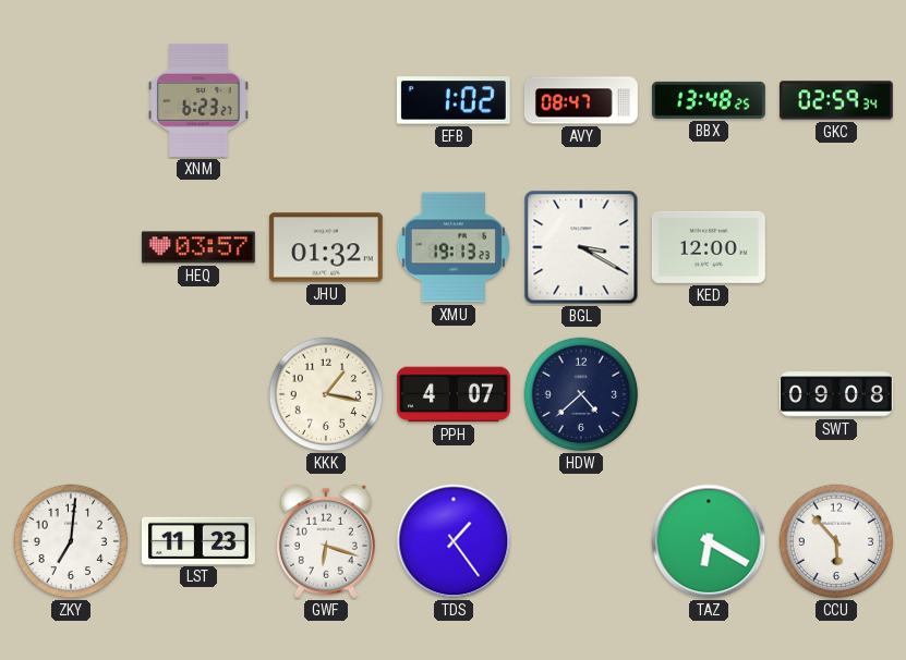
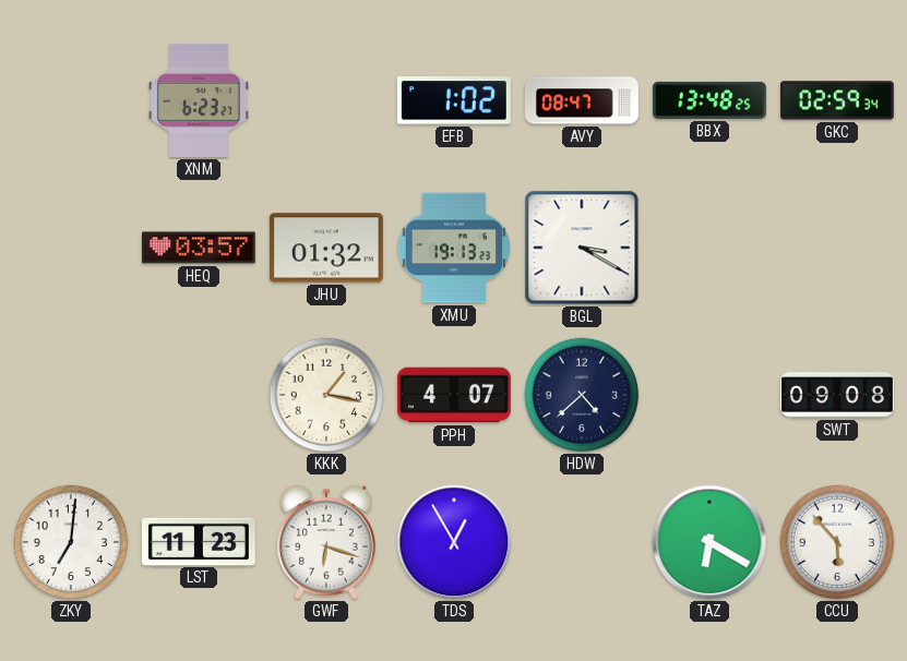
KED: 12:00 -> none
TDS: 1:24 -> 12:55
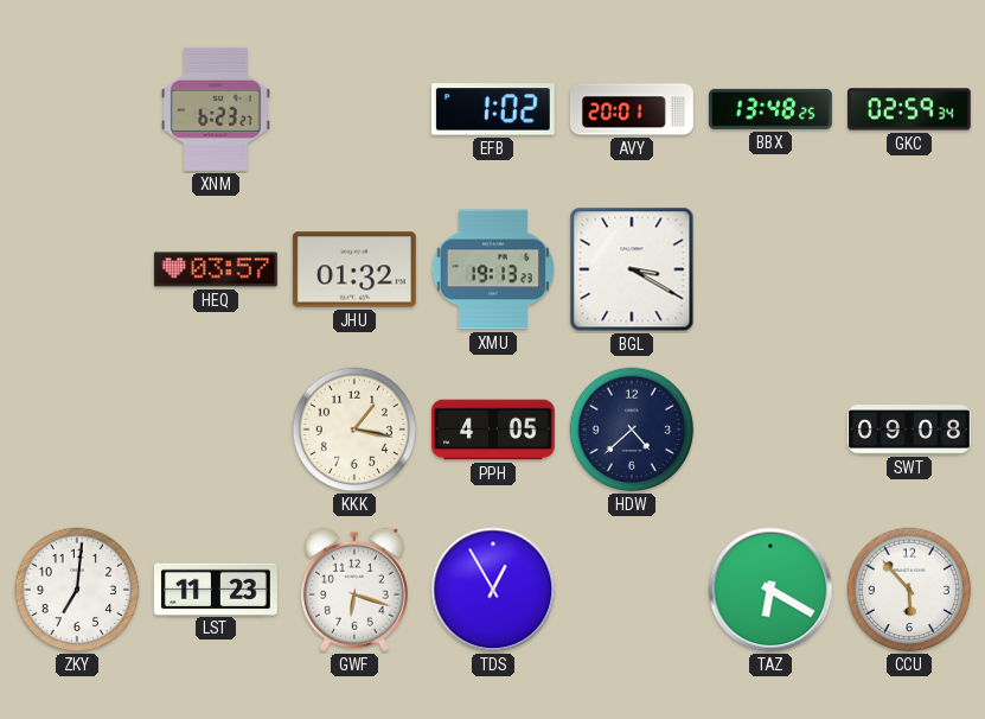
AVY: 08:47 -> 20:01
PPH: 4:07 -> 4:05
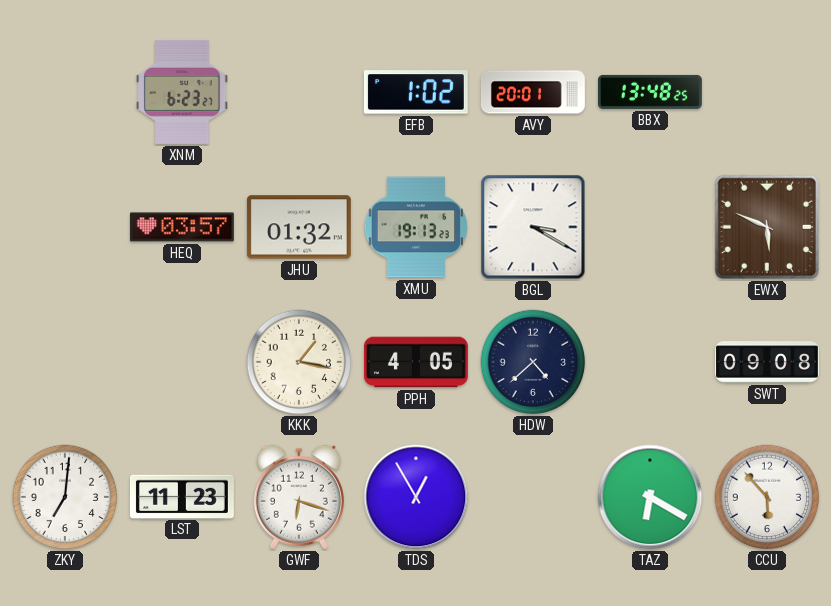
GKC: 02:59 -> none
EWX: none -> 5:49
